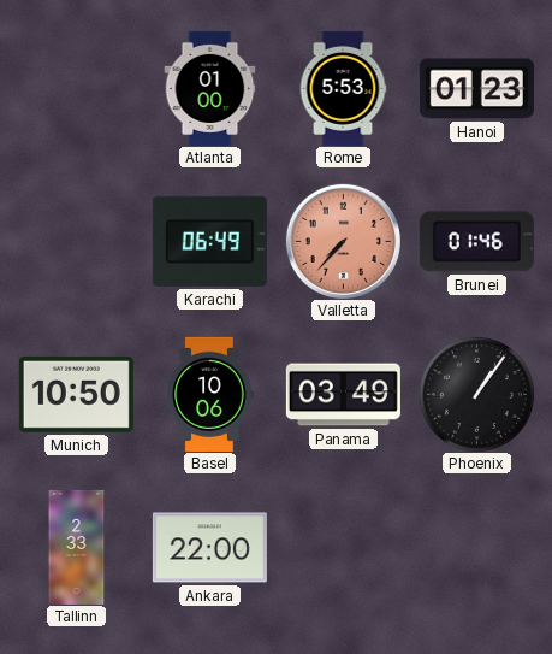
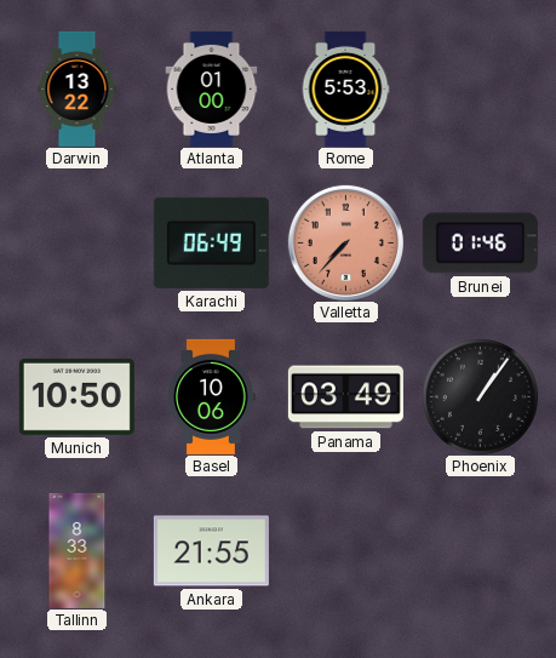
Darwin: none -> 13:22
Hanoi: 01:23 -> none
Tallinn: 2:33 -> 8:33
Ankara: 22:00 -> 21:55
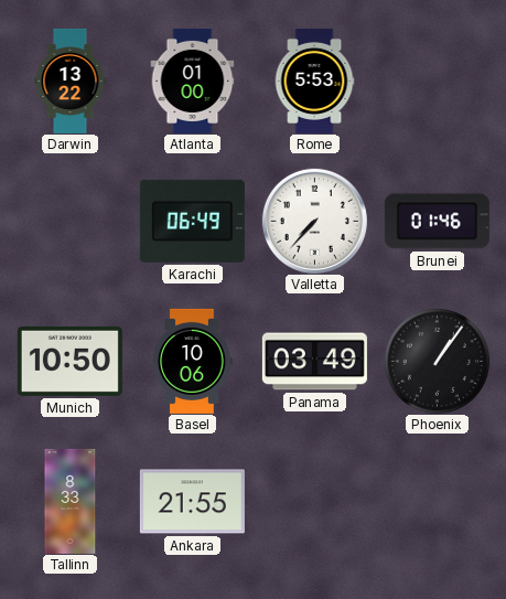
Valletta dial: salmon -> white
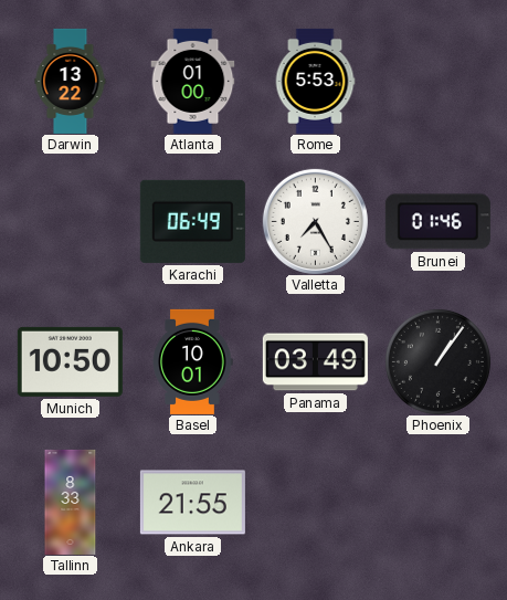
Valletta: 7:37 -> 7:25
Basel: 10:06 -> 10:01
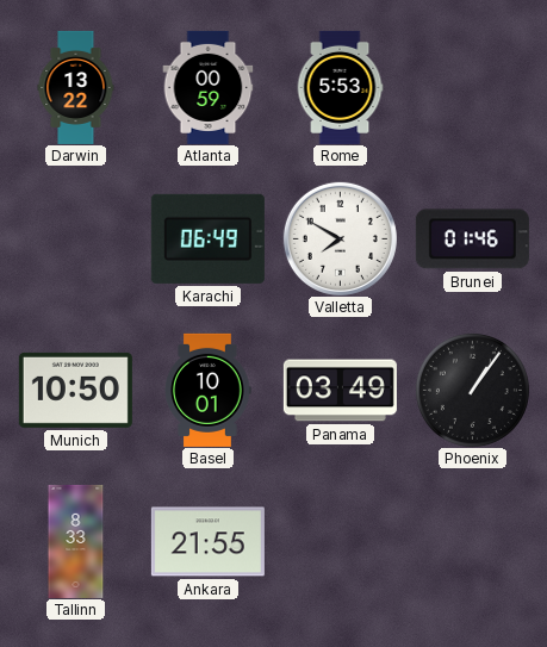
Atlanta: 01:00 -> 00:59
Valletta: 7:25 -> 7:50
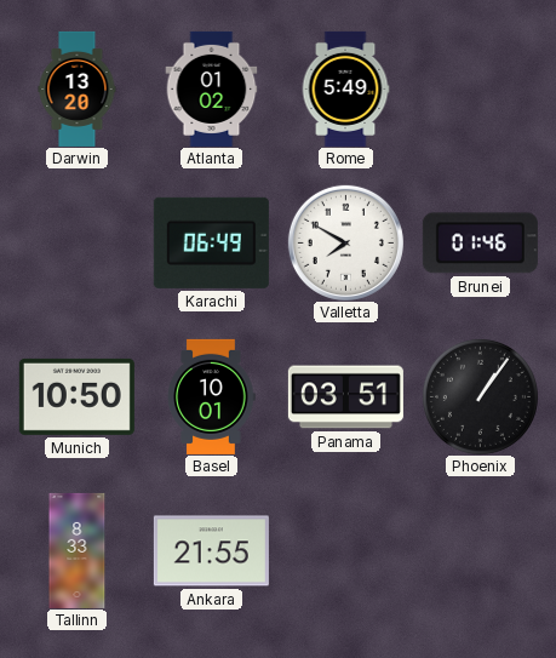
Darwin: 13:22 -> 13:20
Atlanta: 00:59 -> 01:02
Rome: 5:53 -> 5:49
Panama: 03:49 -> 03:51
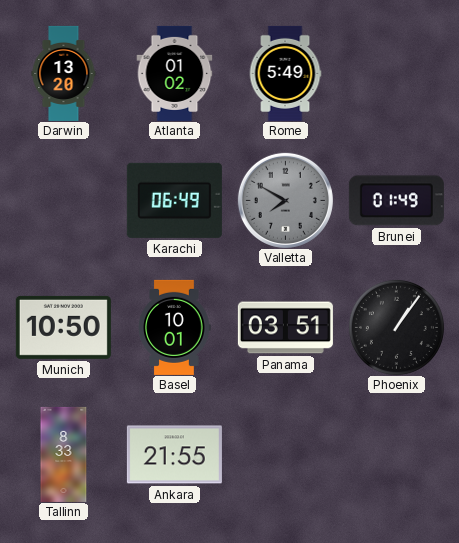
Valletta dial: white -> grey
Brunei: 01:46 -> 01:49
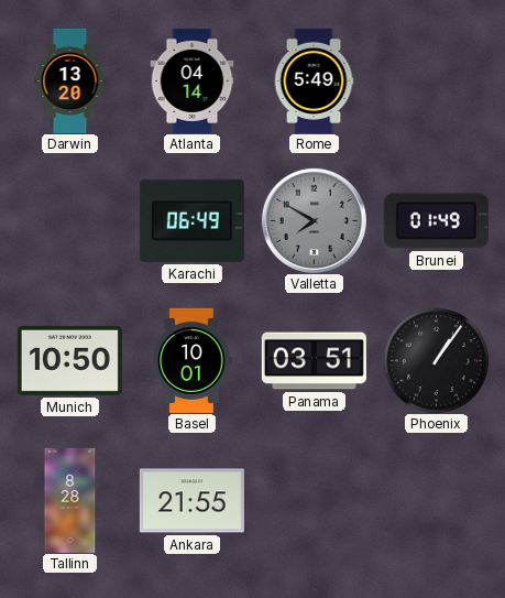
Atlanta: 01:02 -> 04:14
Tallinn: 8:33 -> 8:28
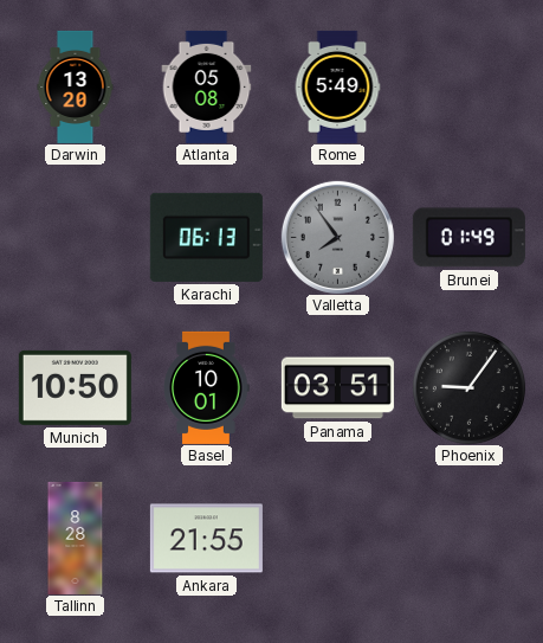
Atlanta: 04:14 -> 05:08
Karachi: 06:49 -> 06:13
Valletta: 7:50 -> 7:54
Phoenix: 1:06 -> 9:06
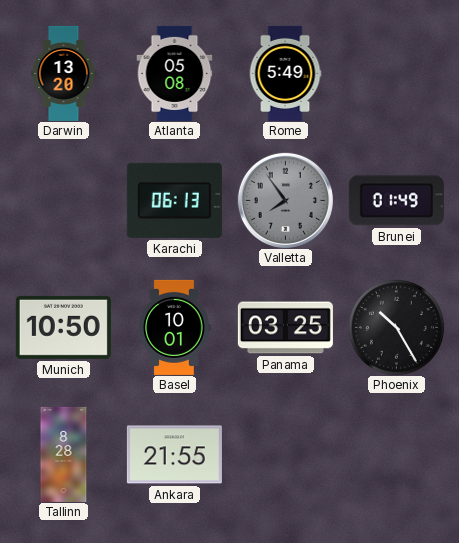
Panama: 03:51 -> 03:25
Phoenix: 9:06 -> 10:25
